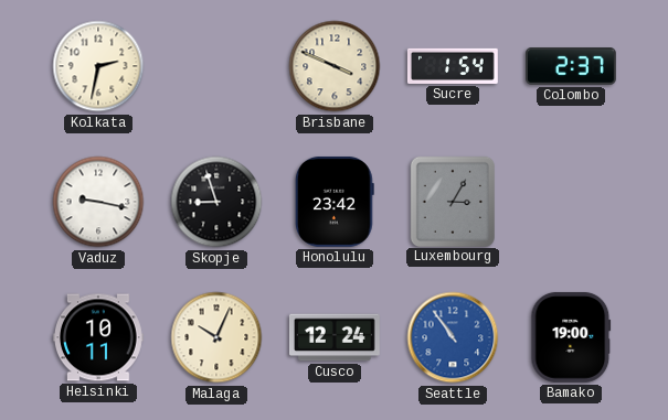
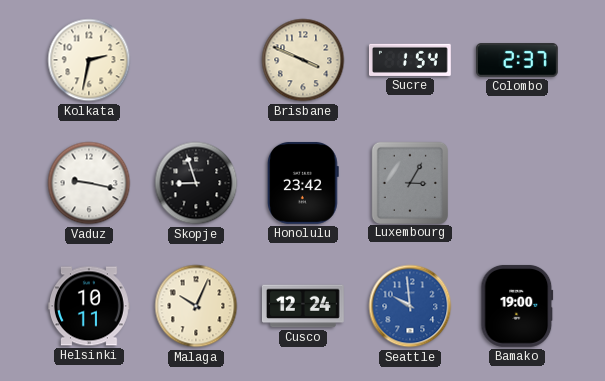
Seattle: 10:54 -> 9:59
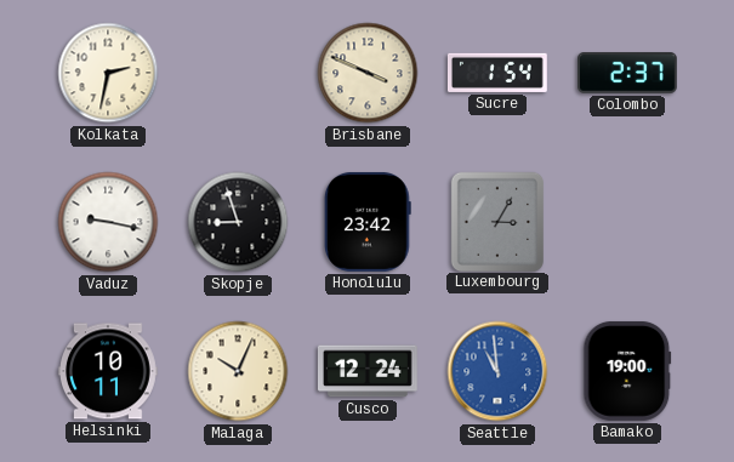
Seattle: 9:59 -> 10:59
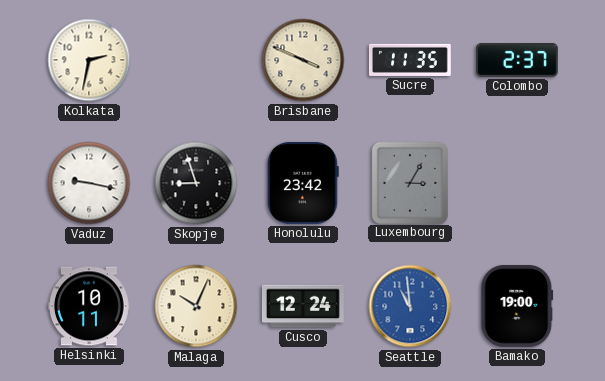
Sucre: 1:54 -> 11:35
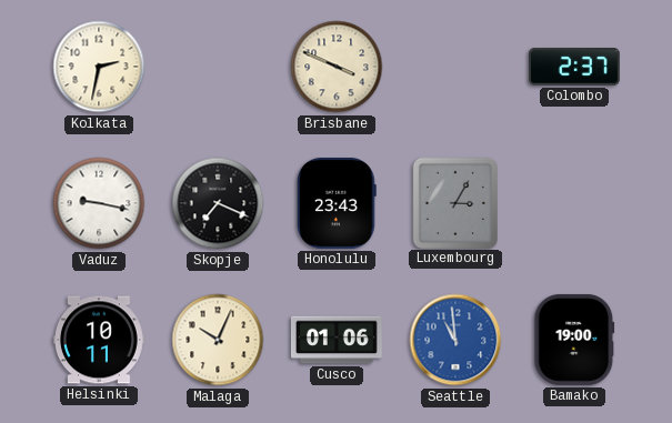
Sucre: 11:35 -> none
Skopje: 8:57 -> 7:19
Honolulu: 23:42 -> 23:43
Cusco: 12:24 -> 01:06
